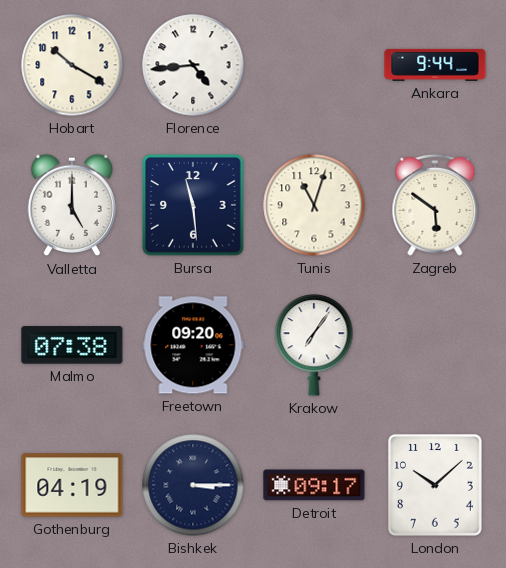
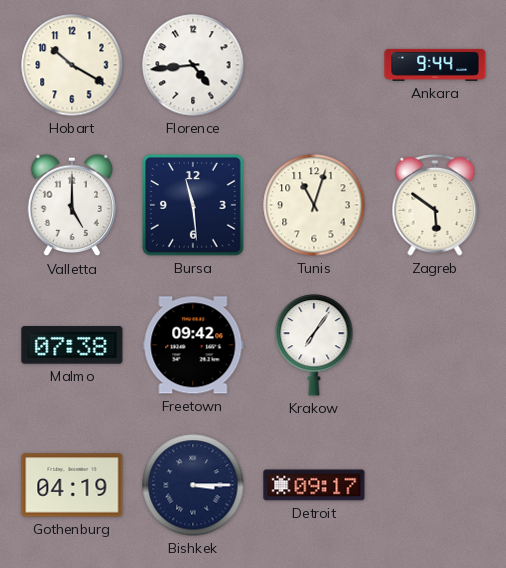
Freetown: 09:20 -> 09:42
London: 10:08 -> none
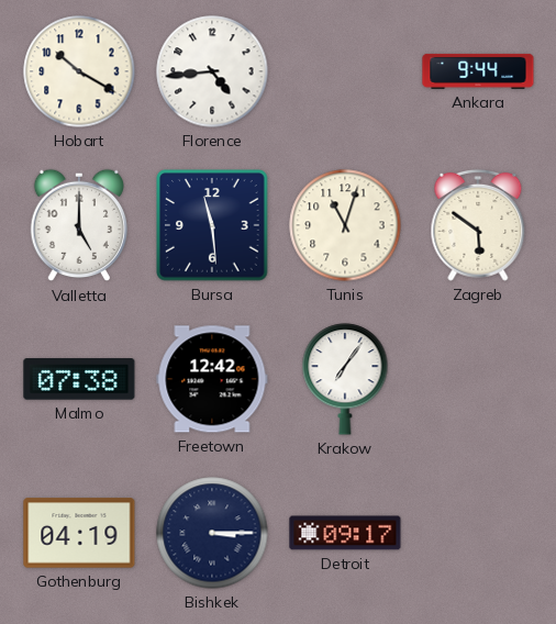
Freetown: 09:42 -> 12:42
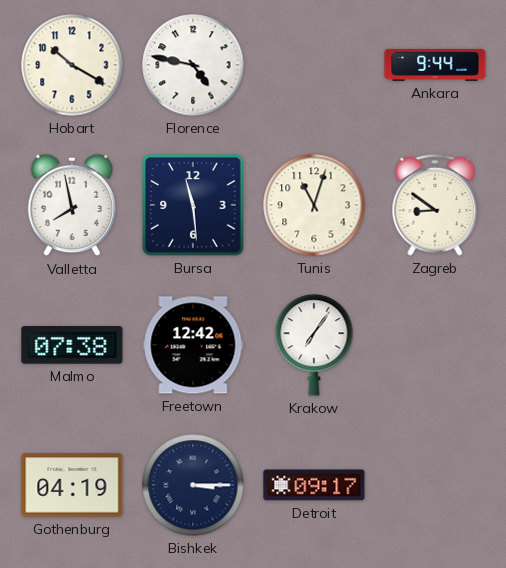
Florence: 4:44 -> 4:47
Valletta: 5:00 -> 7:58
Zagreb: 5:51 -> 8:51
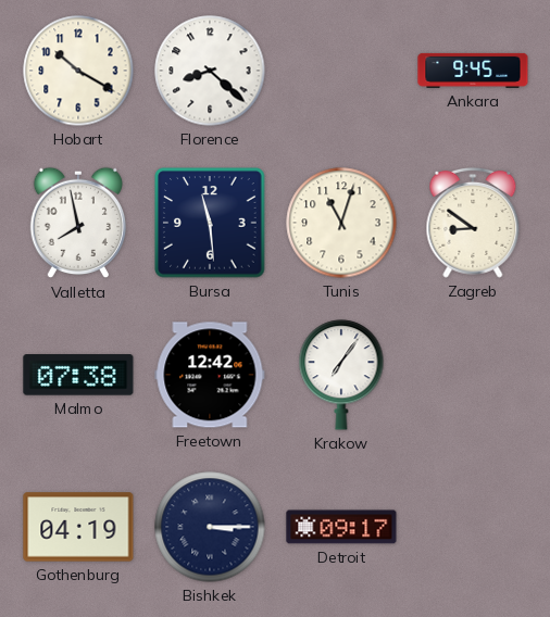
Florence: 4:47 -> 8:22
Ankara: 9:44 -> 9:45
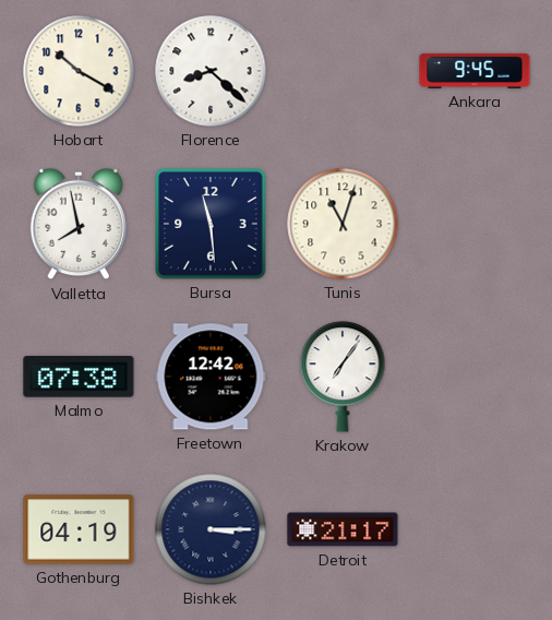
Zagreb: 8:51 -> none
Detroit: 09:17 -> 21:17
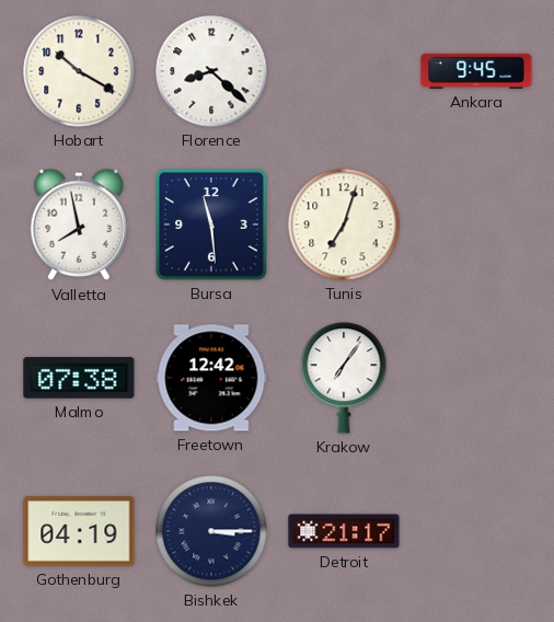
Tunis: 11:03 -> 7:03
